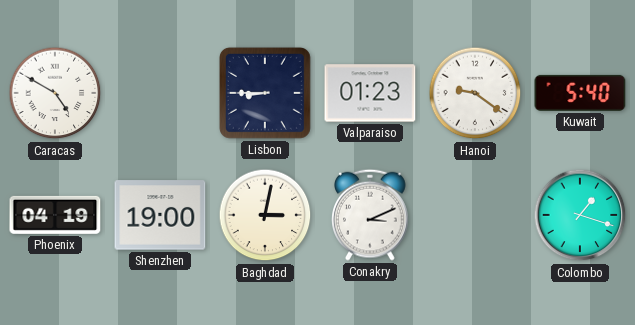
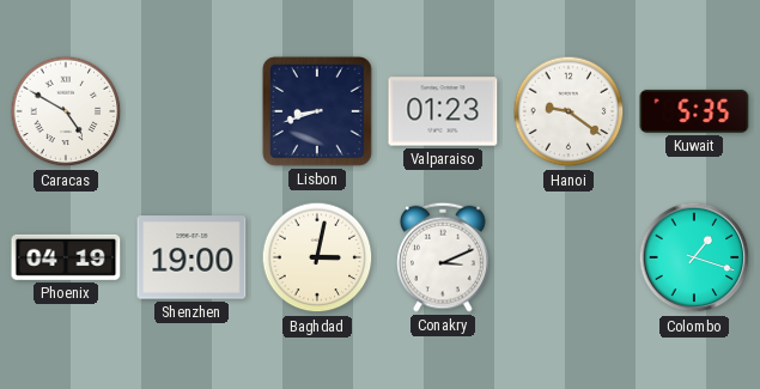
Lisbon: 8:45 -> 8:42
Kuwait: 5:40 -> 5:35
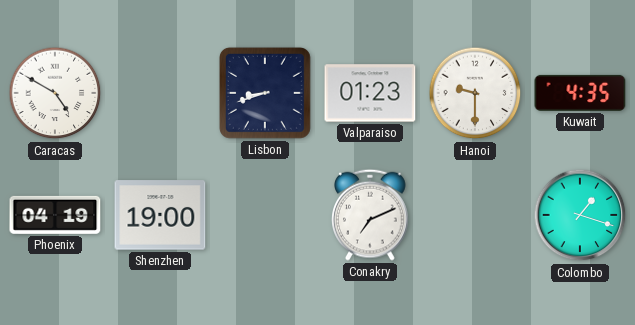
Hanoi: 9:21 -> 9:30
Kuwait: 5:35 -> 4:35
Baghdad: 3:02 -> none
Conakry: 3:11 -> 7:11
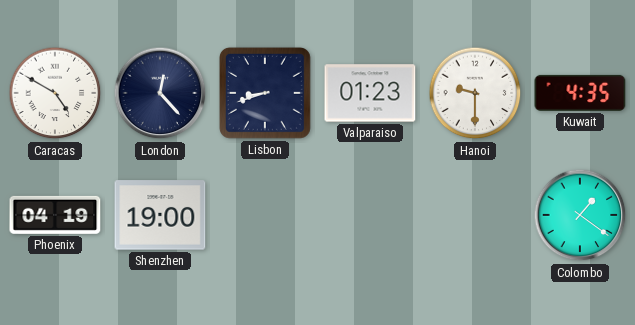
London: none -> 12:23
Conakry: 7:11 -> none
Colombo: 1:18 -> 1:21
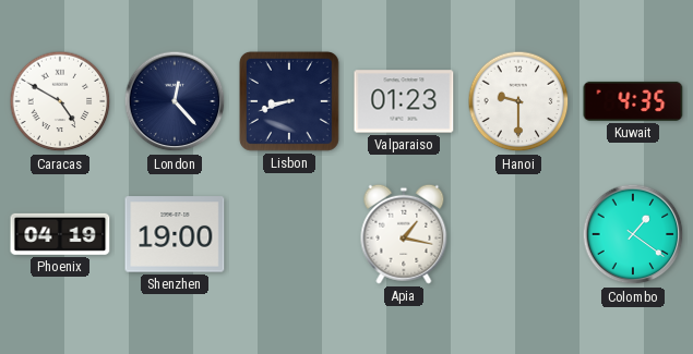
Apia: none -> 1:17
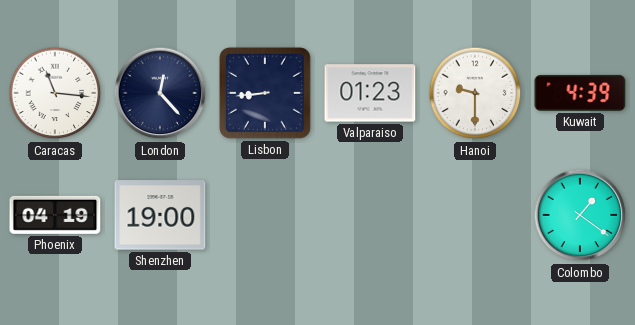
Caracas: 4:50 -> 11:16
Lisbon: 8:42 -> 8:44
Kuwait: 4:35 -> 4:39
Apia: 1:17 -> none
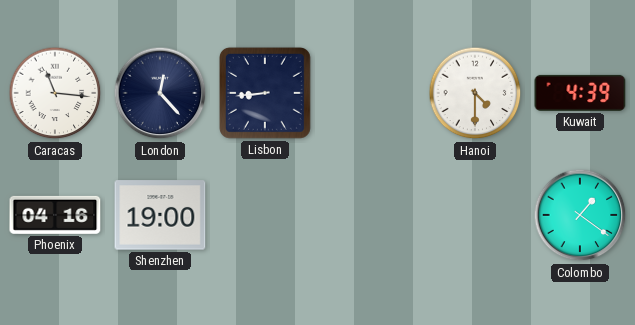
Valparaiso: 01:23 -> none
Hanoi: 9:30 -> 4:30
Phoenix: 04:19 -> 04:16
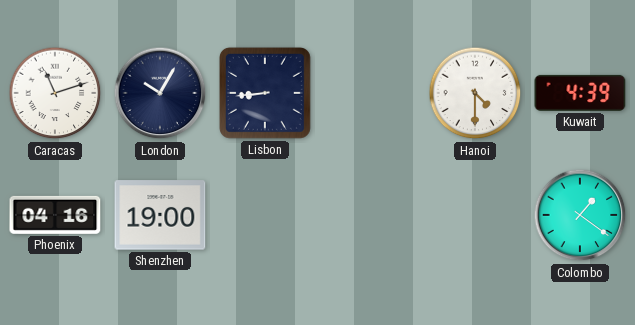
Caracas: 11:16 -> 11:12
London: 12:23 -> 10:05
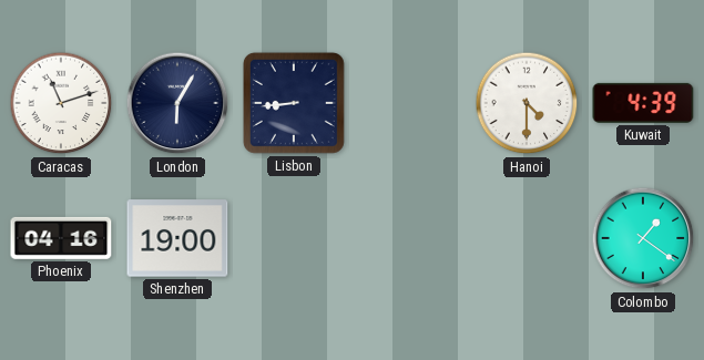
London: 10:05 -> 6:05
